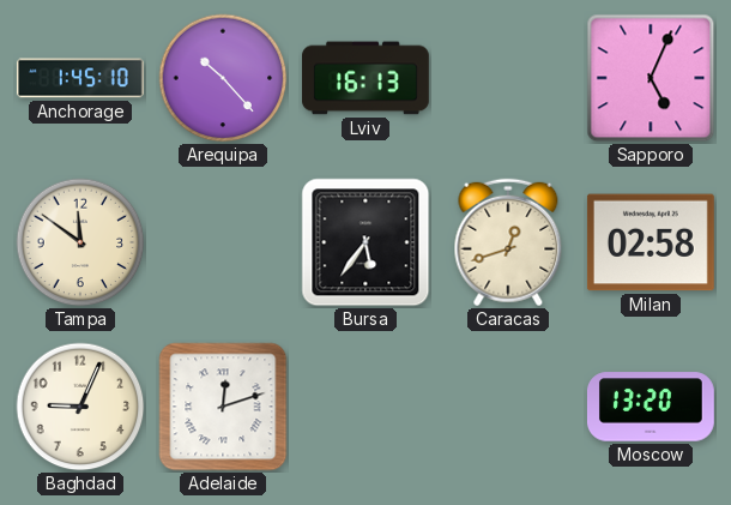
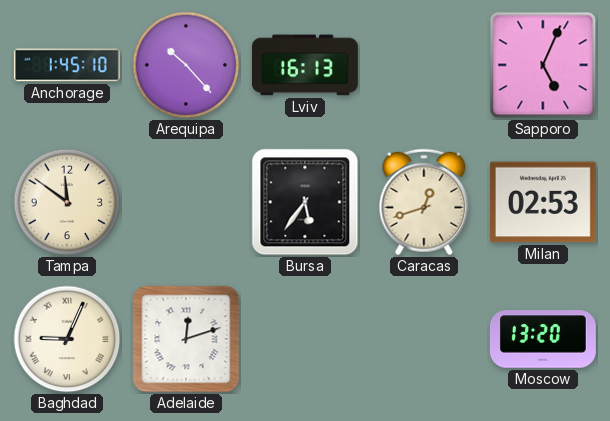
Milan: 02:58 -> 02:53
Baghdad numerals: Arabic -> Roman
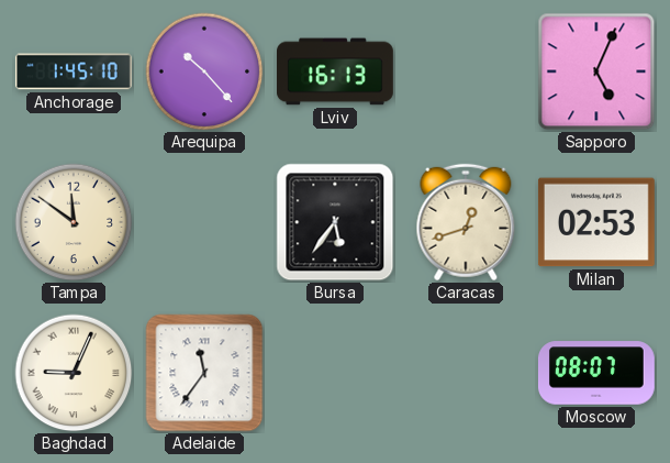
Adelaide: 12:12 -> 11:36
Moscow: 13:20 -> 08:07
